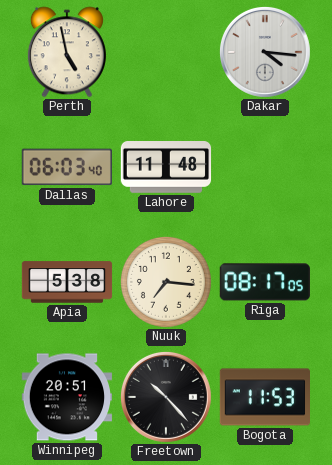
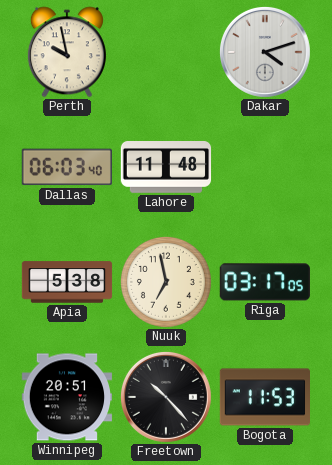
Perth: 4:58 -> 9:58
Dakar: 4:16 -> 4:12
Nuuk: 7:16 -> 6:58
Riga: 08:17 -> 03:17
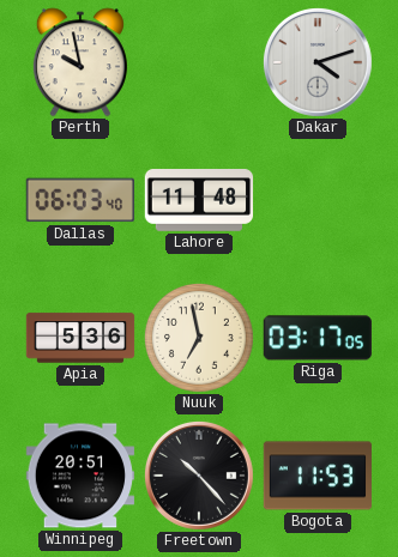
Apia: 5:38 -> 5:36
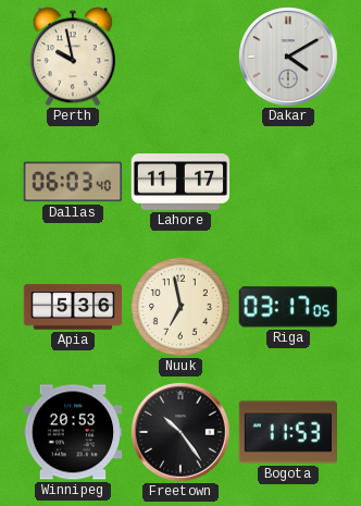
Dakar: 4:12 -> 4:10
Lahore: 11:48 -> 11:17
Winnipeg: 20:51 -> 20:53
Freetown: 10:23 -> 10:24
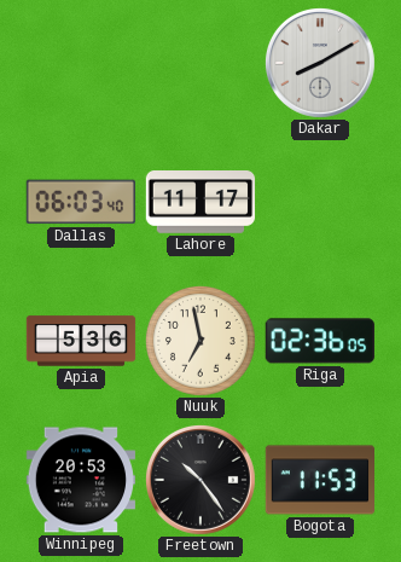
Perth: 9:58 -> none
Dakar: 4:10 -> 8:10
Riga: 03:17 -> 02:36
